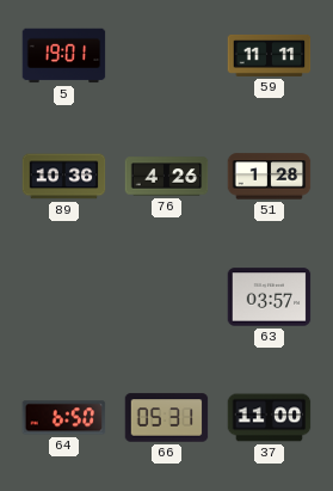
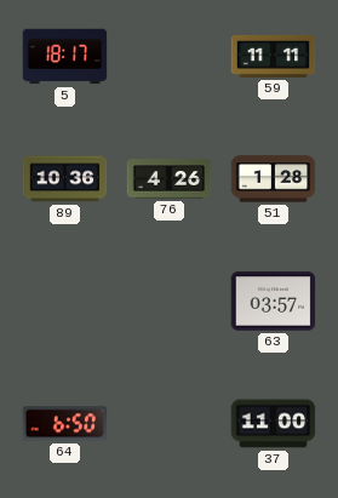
5: 19:01 -> 18:17
66: 05:31 -> none
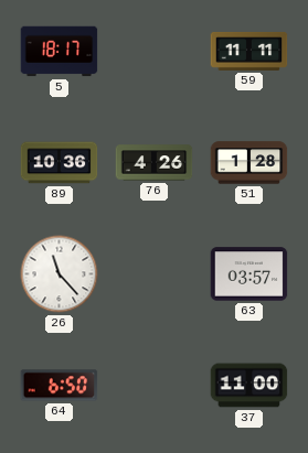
26: none -> 11:23
